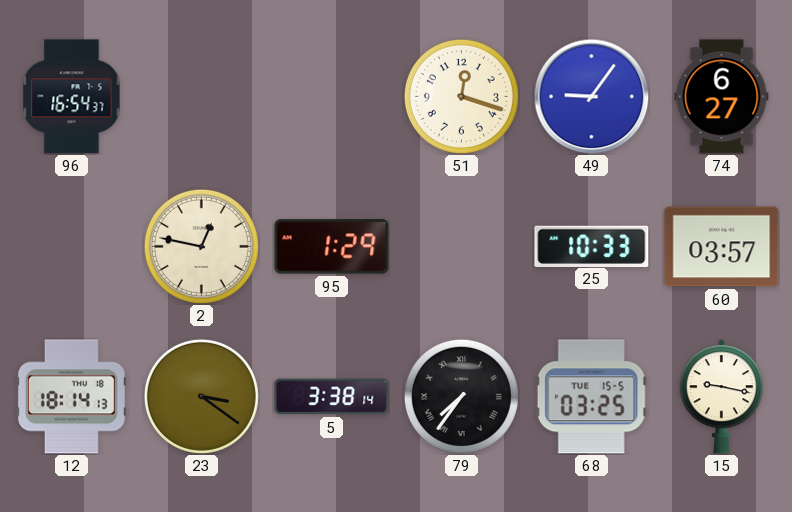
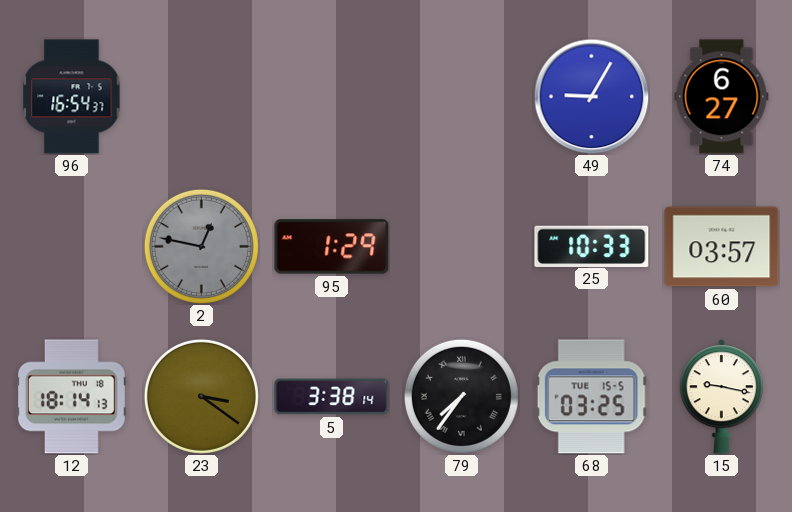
51: 12:18 -> none
49: 9:06 -> 9:05
2 dial: cream -> grey
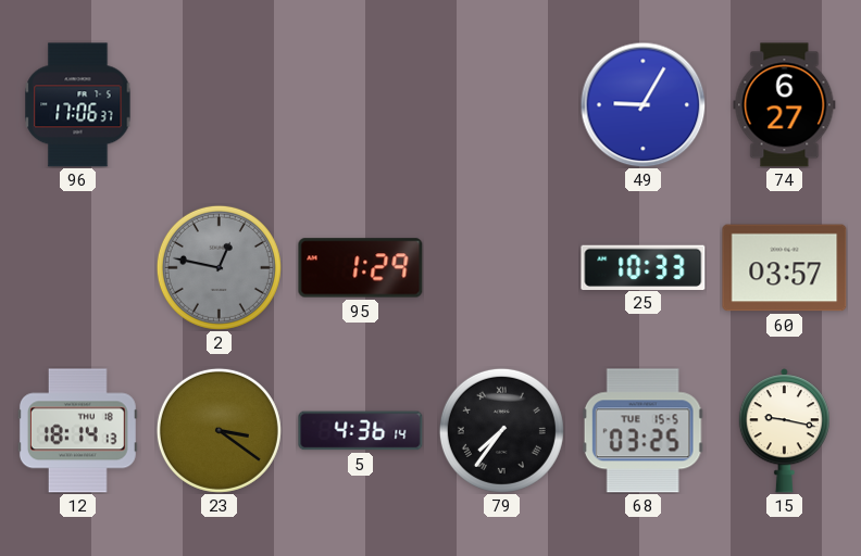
96: 16:54 -> 17:06
5: 3:38 -> 4:36
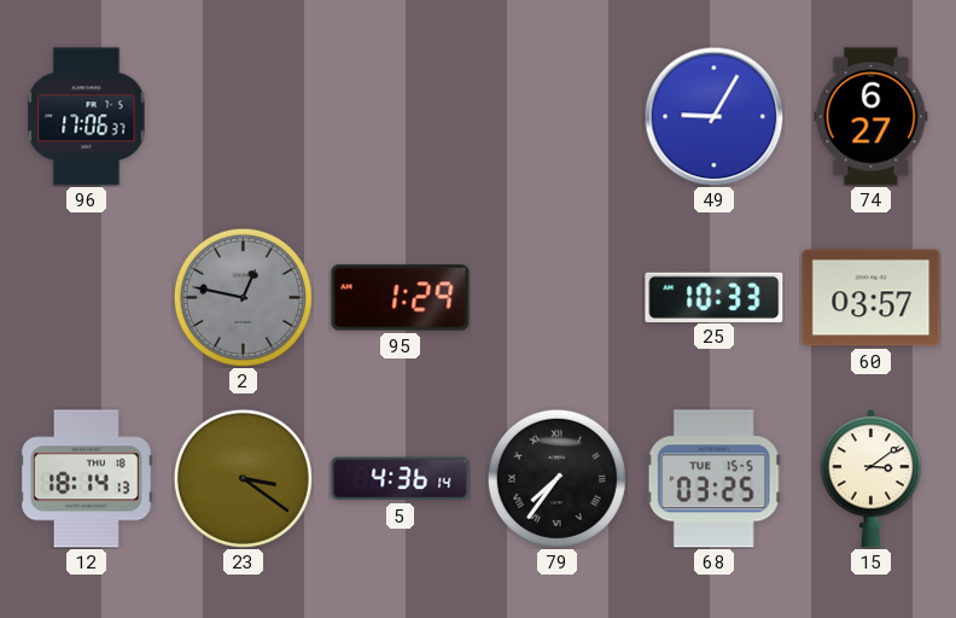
15: 9:17 -> 3:09
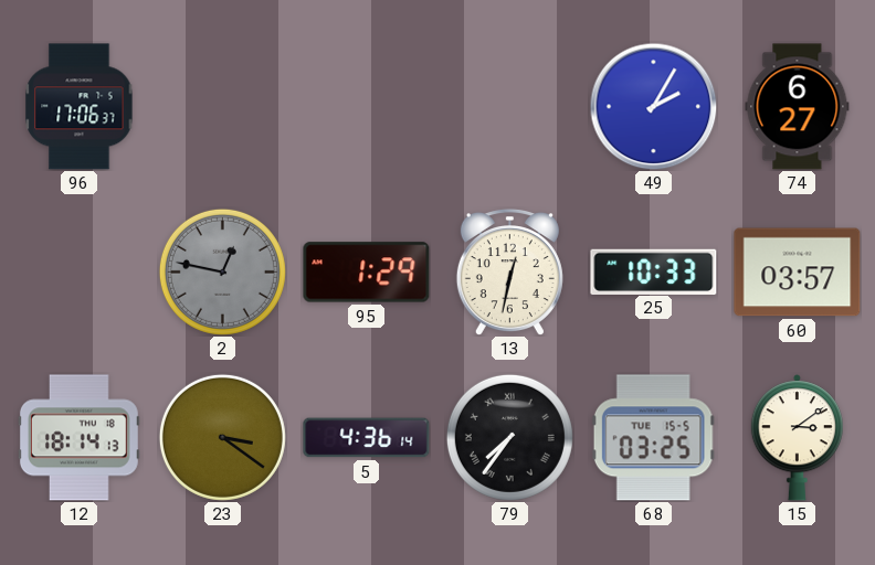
49: 9:05 -> 2:05
13: none -> 12:32
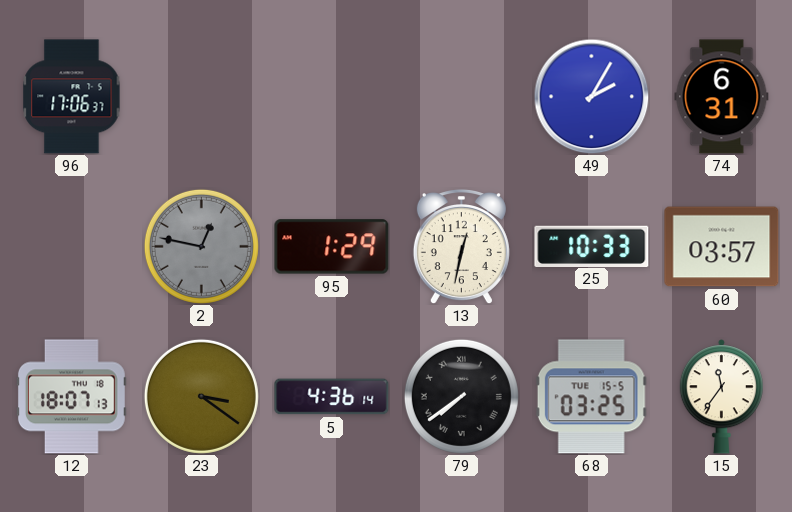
74: 6:27 -> 6:31
12: 18:14 -> 18:07
79: 7:36 -> 7:39
15: 3:09 -> 11:36
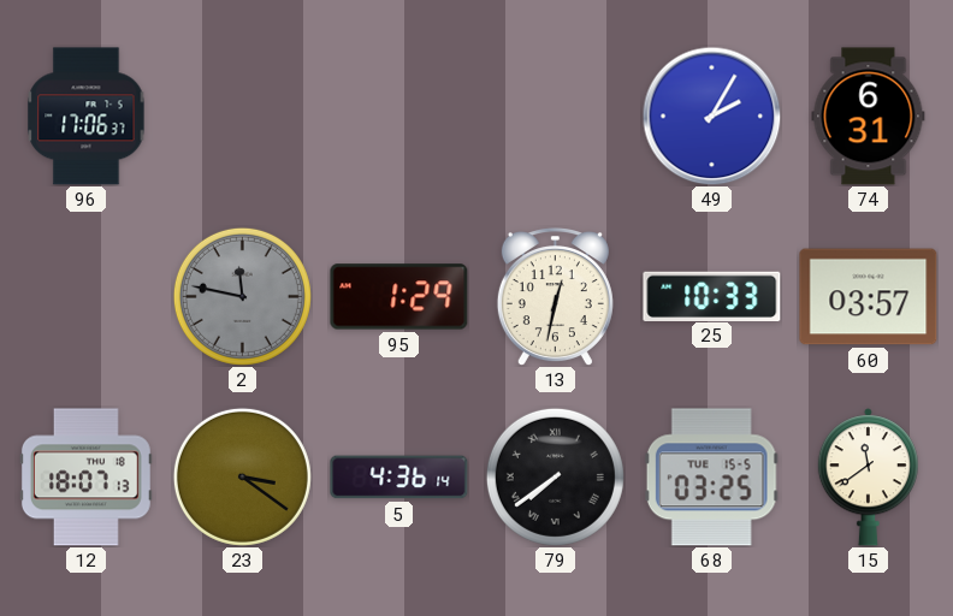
2: 12:47 -> 11:47
15: 11:36 -> 11:39
